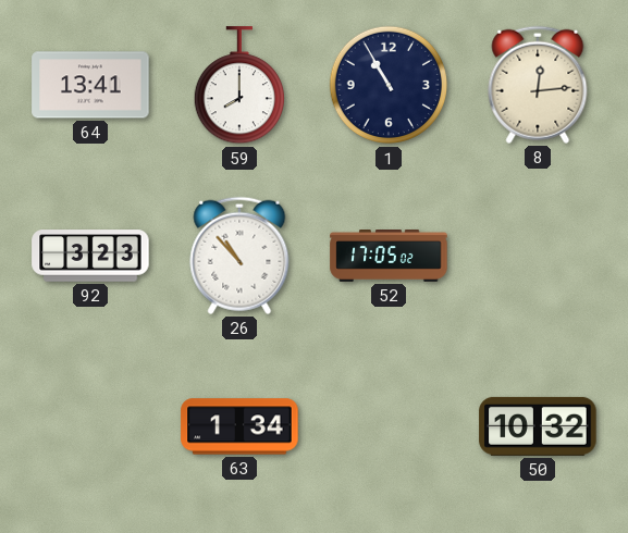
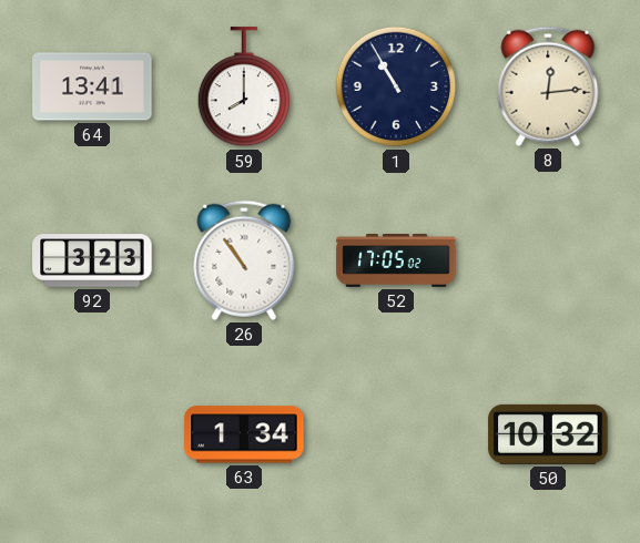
26: 10:53 -> 10:54
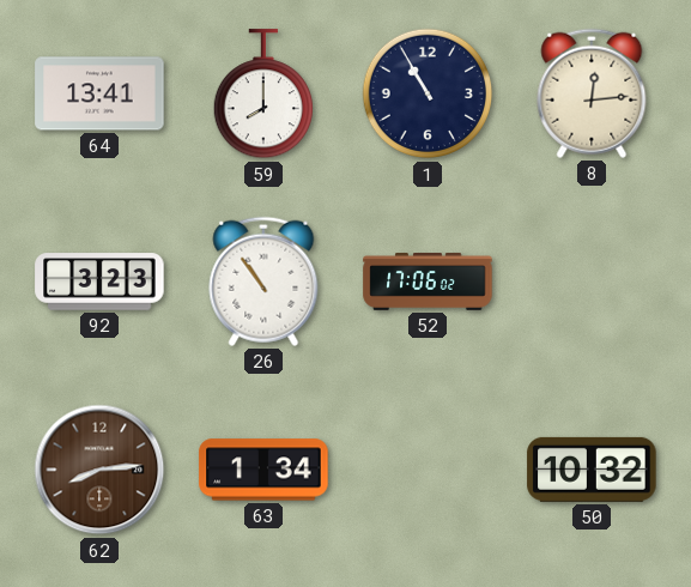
52: 17:05 -> 17:06
62: none -> 8:14
